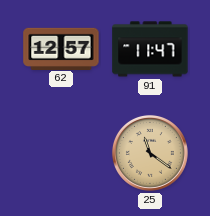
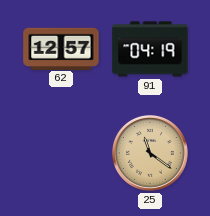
91: 11:47 -> 04:19
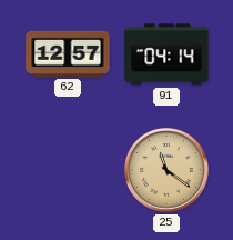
91: 04:19 -> 04:14
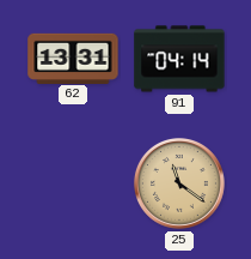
62: 12:57 -> 13:31
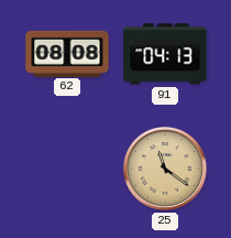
62: 13:31 -> 08:08
91: 04:14 -> 04:13
